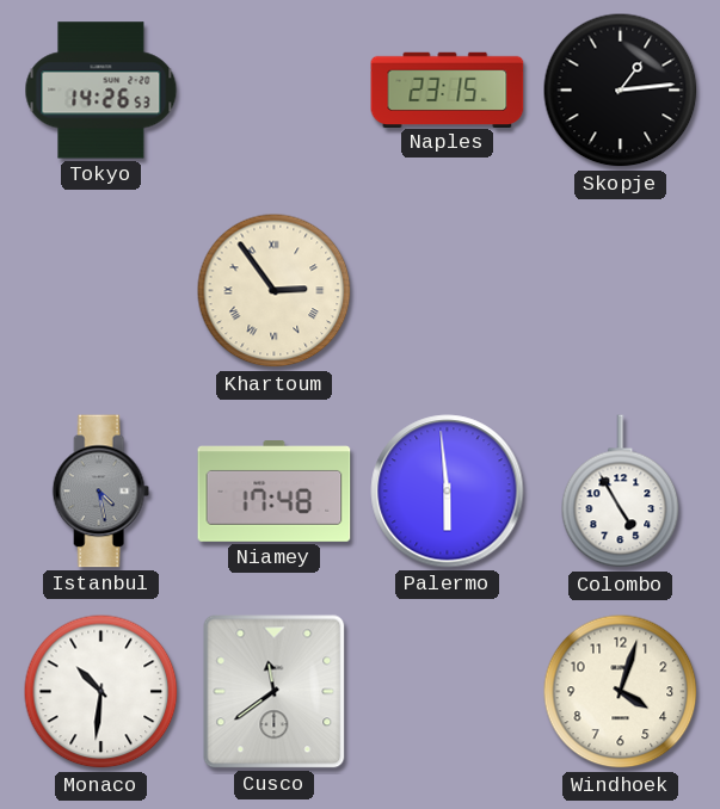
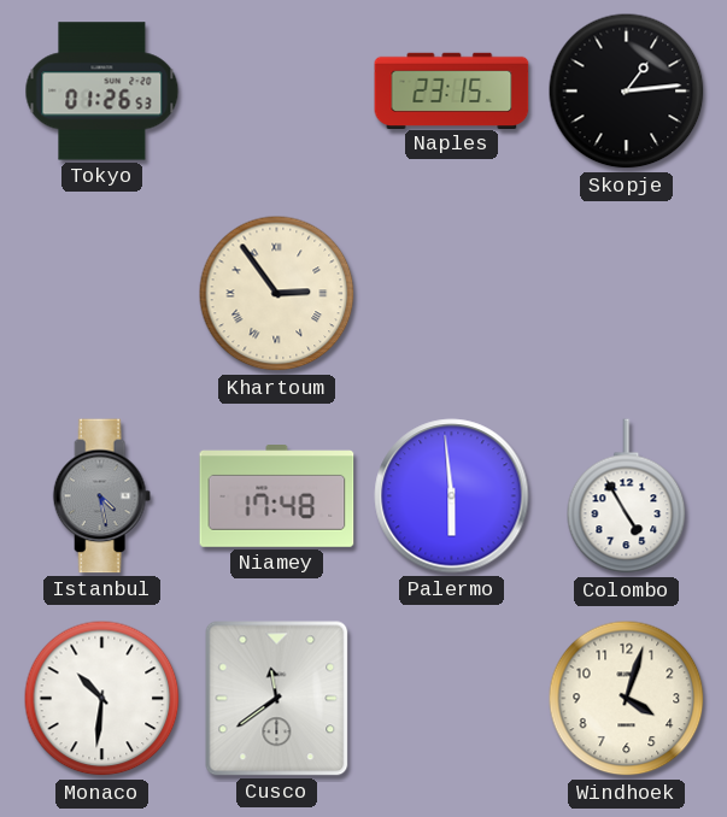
Tokyo: 14:26 -> 01:26
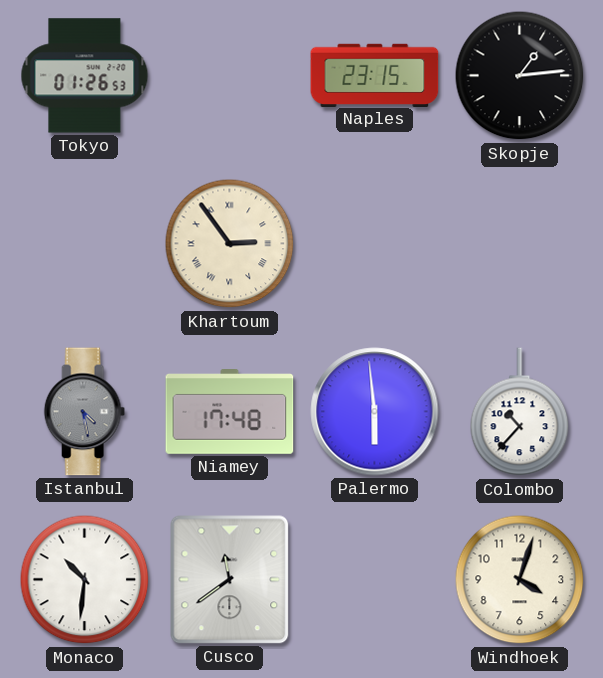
Colombo: 4:55 -> 10:37
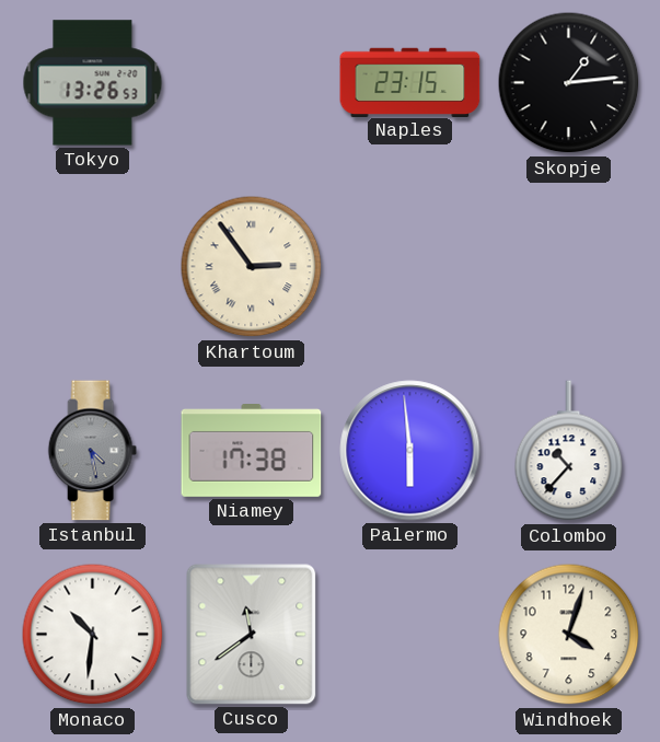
Tokyo: 01:26 -> 13:26
Niamey: 17:48 -> 17:38
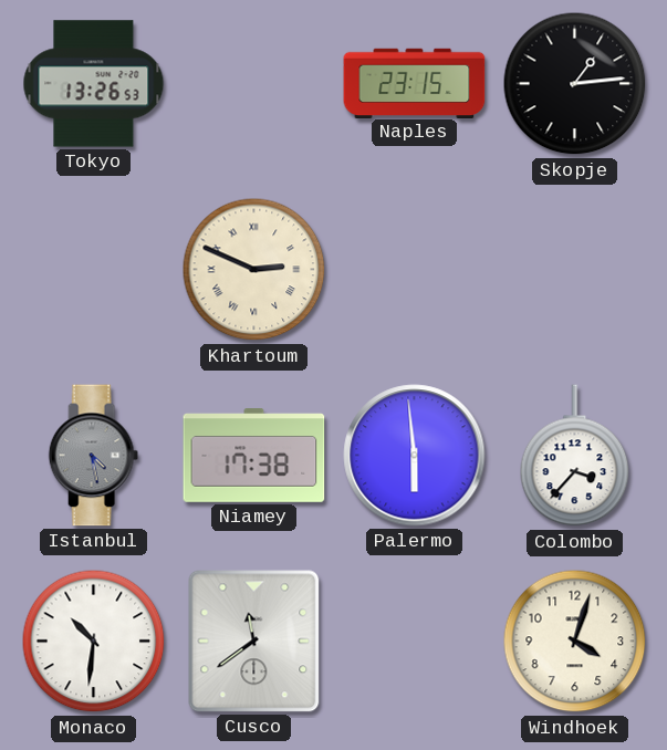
Khartoum: 2:54 -> 2:49
Colombo: 10:37 -> 3:37
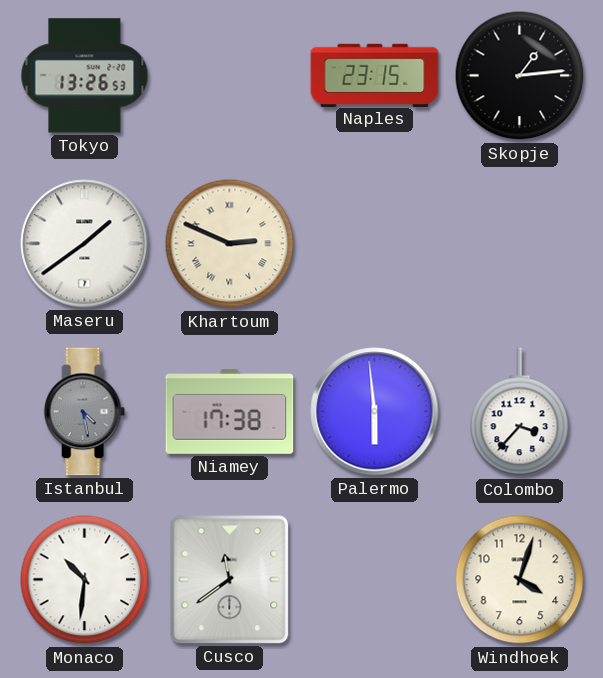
Maseru: none -> 1:39
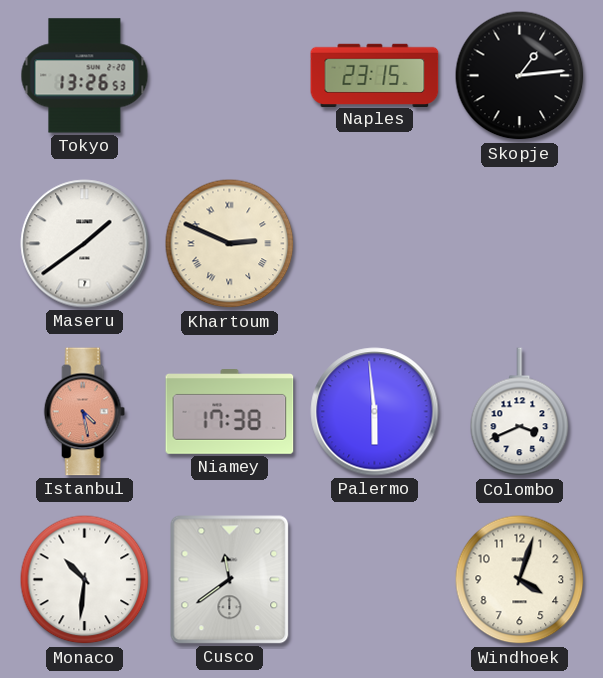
Istanbul dial: grey -> salmon
Colombo: 3:37 -> 3:41
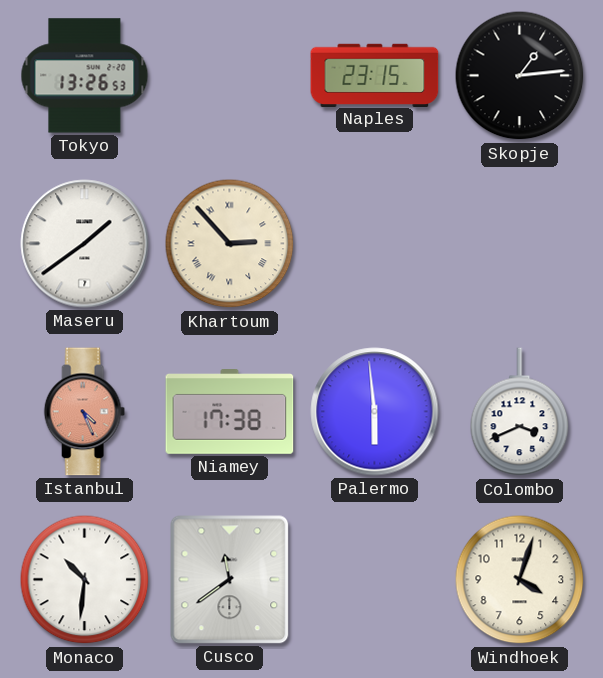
Khartoum: 2:49 -> 2:53
Istanbul: 4:28 -> 4:26
